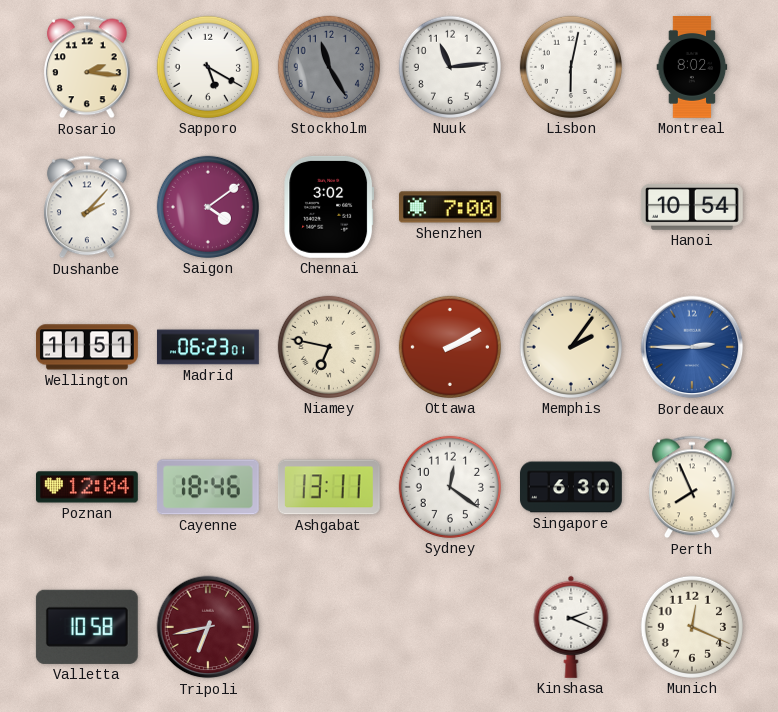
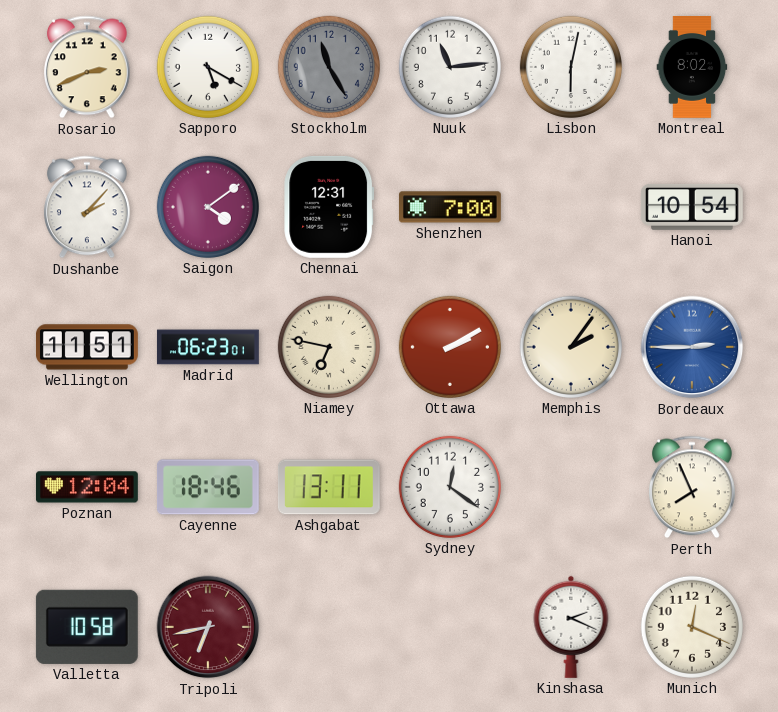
Rosario: 2:16 -> 2:41
Chennai: 3:02 -> 12:31
Singapore: 6:30 -> none
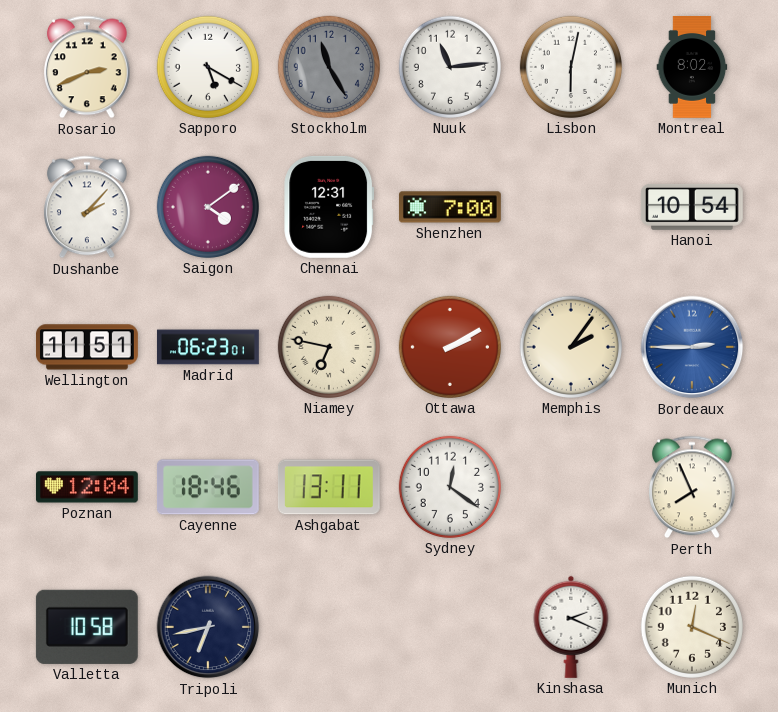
Tripoli dial: burgundy -> navy
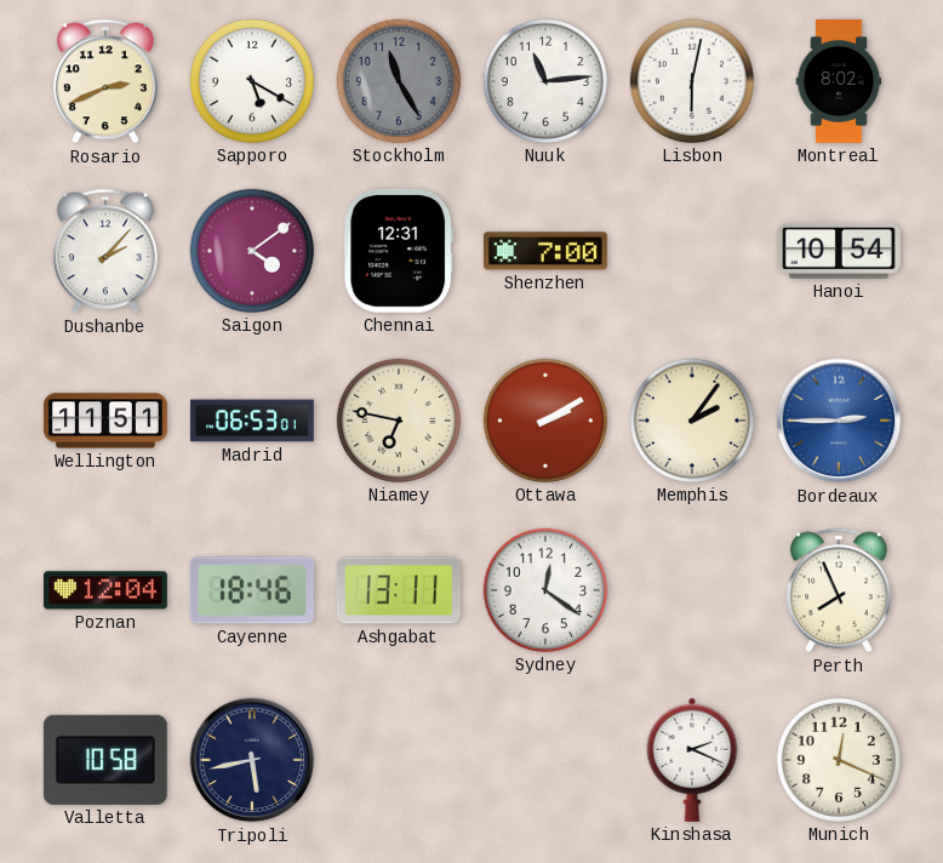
Madrid: 06:23 -> 06:53
Tripoli: 6:43 -> 5:43
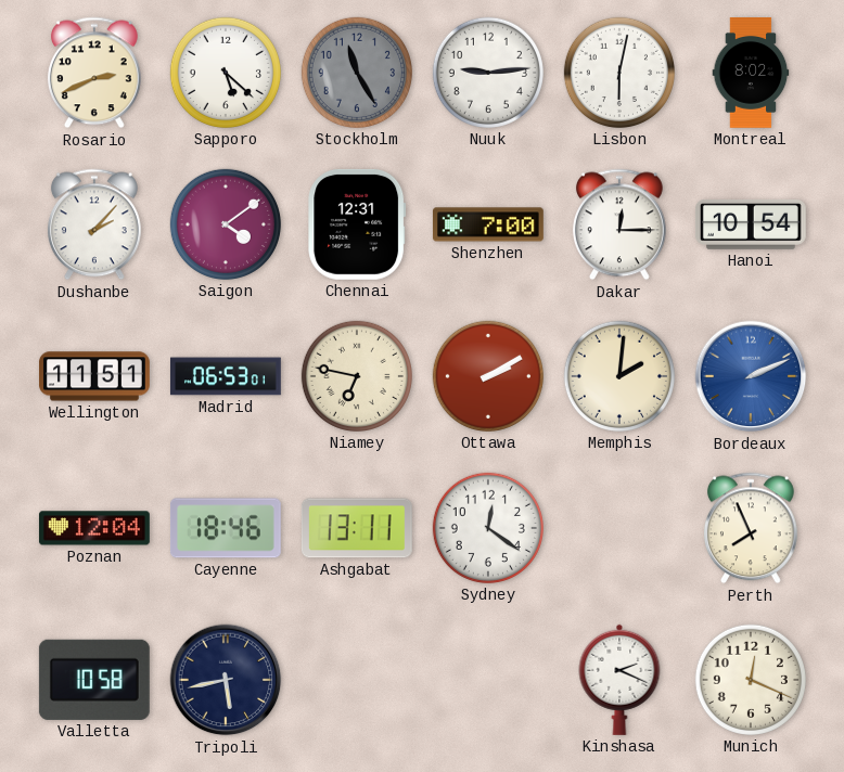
Sapporo: 5:20 -> 5:22
Nuuk: 11:14 -> 9:14
Dakar: none -> 12:15
Memphis: 2:06 -> 2:01
Bordeaux: 2:45 -> 2:11
